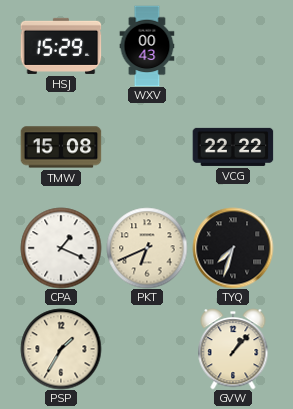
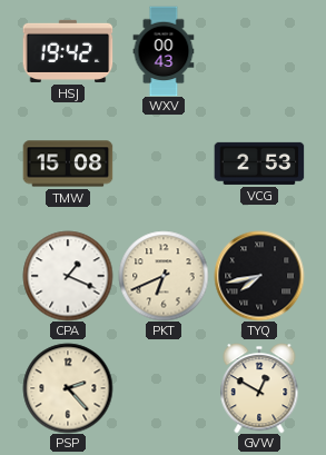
HSJ: 15:29 -> 19:42
VCG: 22:22 -> 2:53
TYQ: 7:33 -> 7:43
PSP: 1:35 -> 2:23
GVW: 1:07 -> 12:50
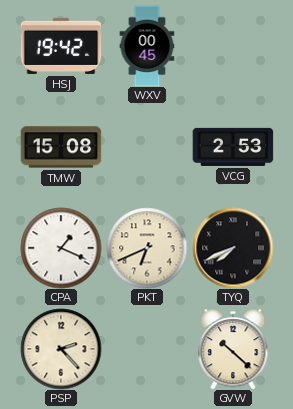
WXV: 00:43 -> 00:45
TYQ: 7:43 -> 7:41
GVW: 12:50 -> 10:22
